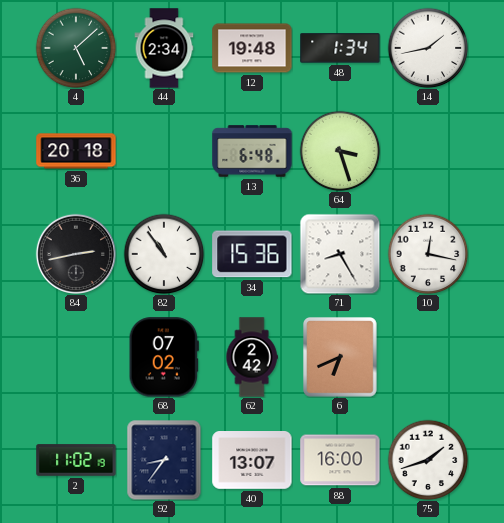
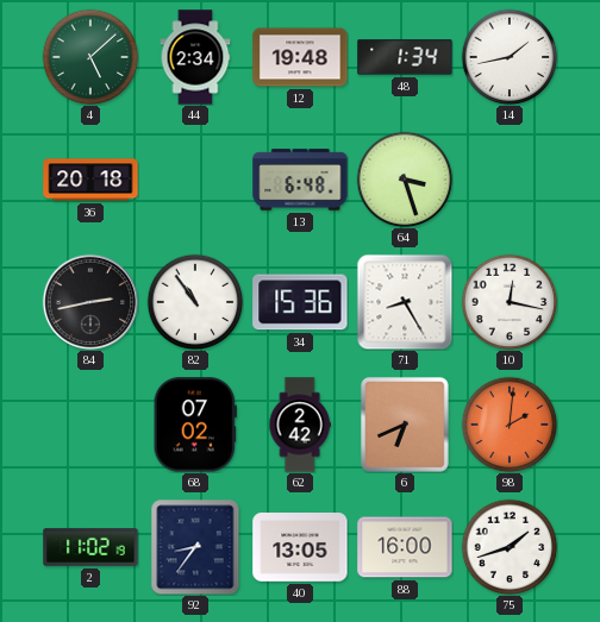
98: none -> 2:01
40: 13:07 -> 13:05
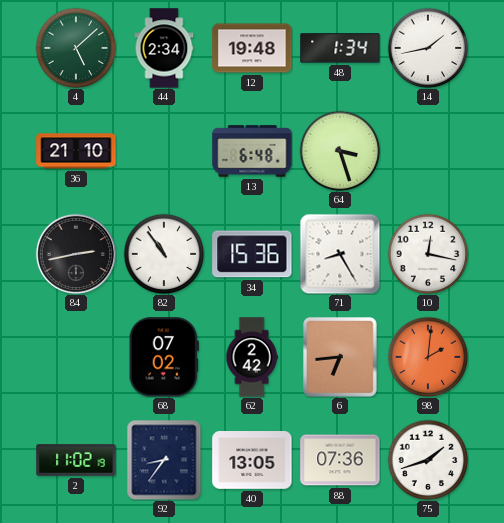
36: 20:18 -> 21:10
6: 6:41 -> 6:44
88: 16:00 -> 07:36
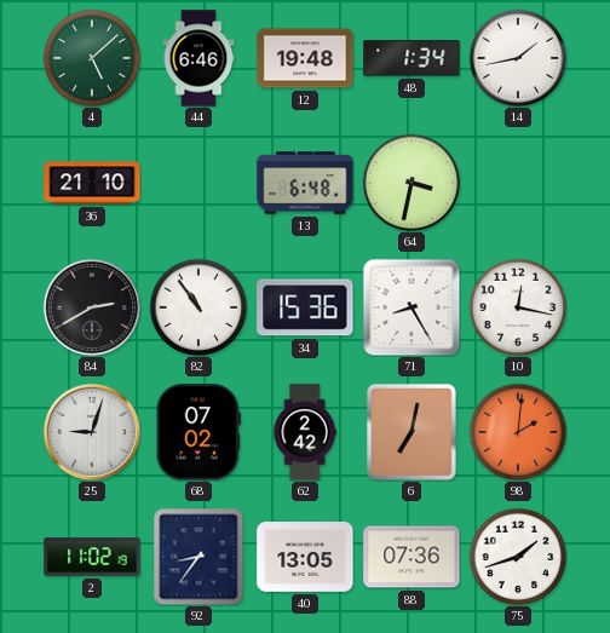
44: 2:34 -> 6:46
64: 3:27 -> 3:32
84: 2:43 -> 2:40
25: none -> 9:03
6: 6:44 -> 7:02
